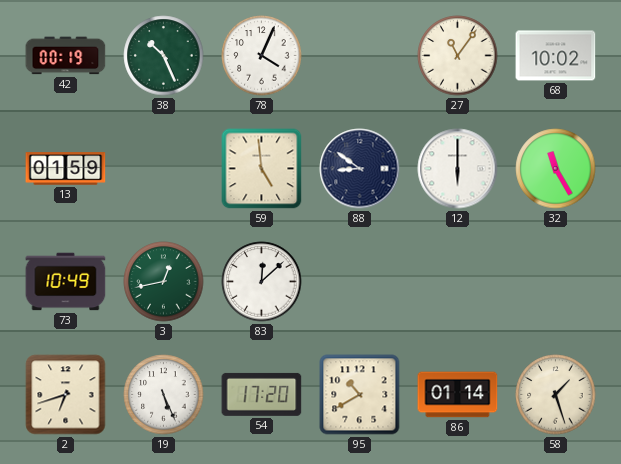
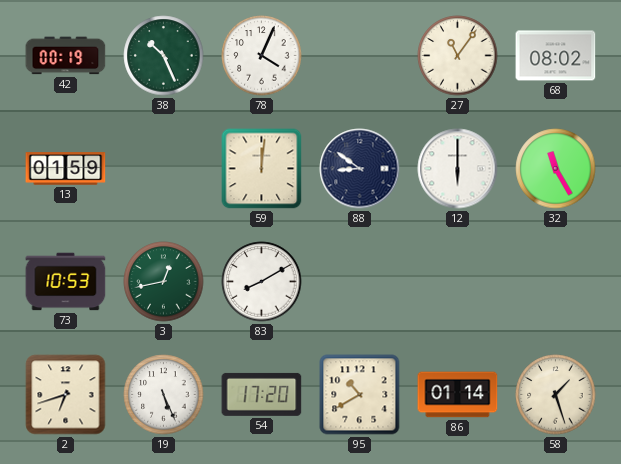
68: 10:02 -> 08:02
59: 4:59 -> 12:01
73: 10:49 -> 10:53
83: 12:08 -> 8:10
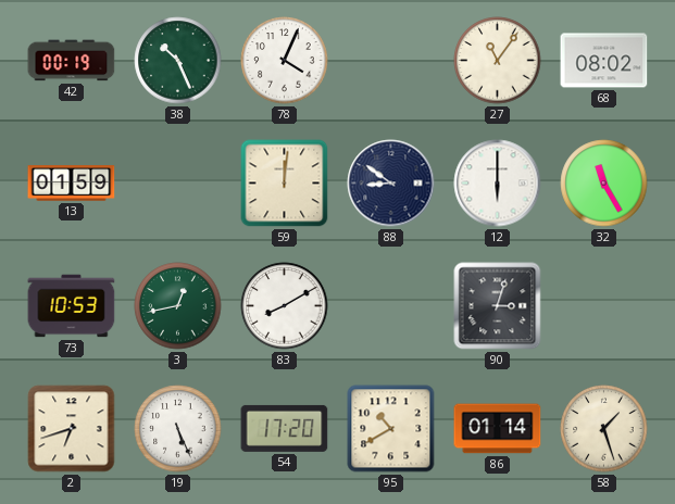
90: none -> 3:03
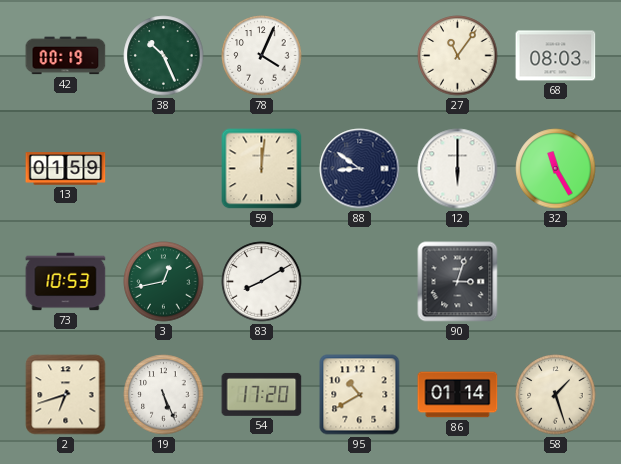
68: 08:02 -> 08:03
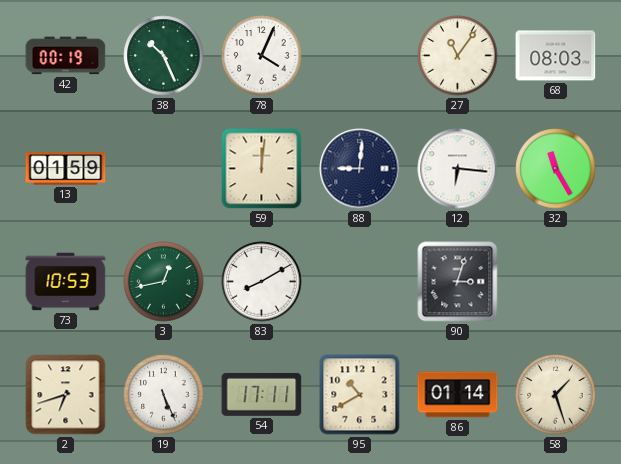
88: 8:51 -> 9:01
12: 6:00 -> 6:16
54: 17:20 -> 17:11
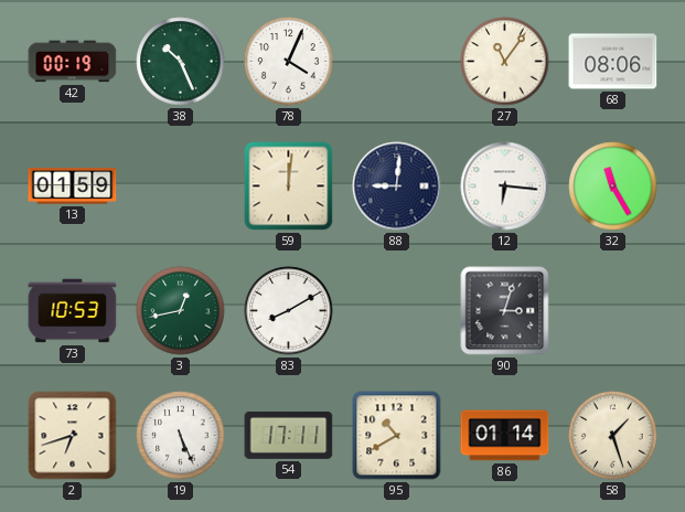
68: 08:03 -> 08:06
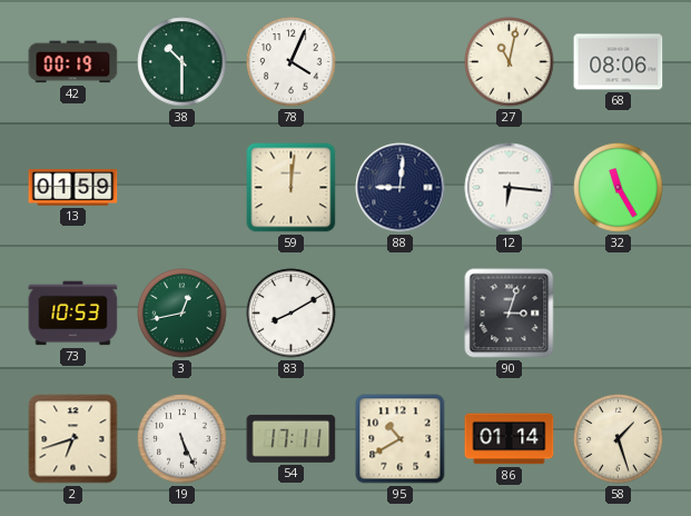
38: 10:26 -> 10:30
27: 11:06 -> 11:02
